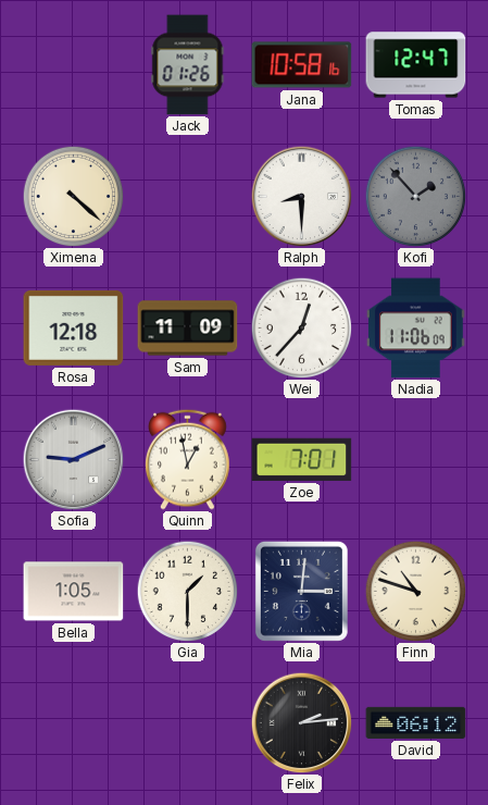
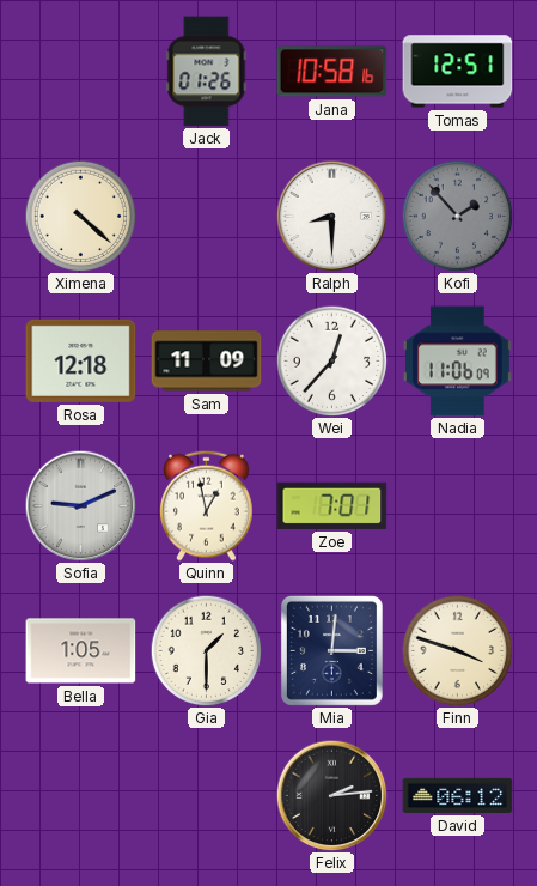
Tomas: 12:47 -> 12:51
Finn: 10:48 -> 3:48
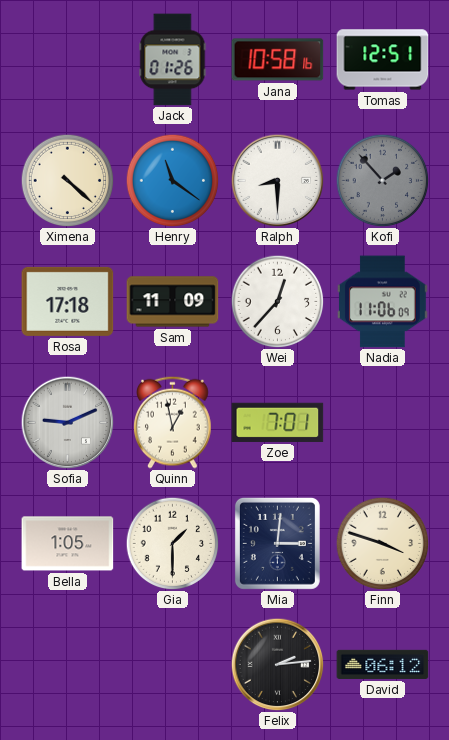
Henry: none -> 11:21
Rosa: 12:18 -> 17:18
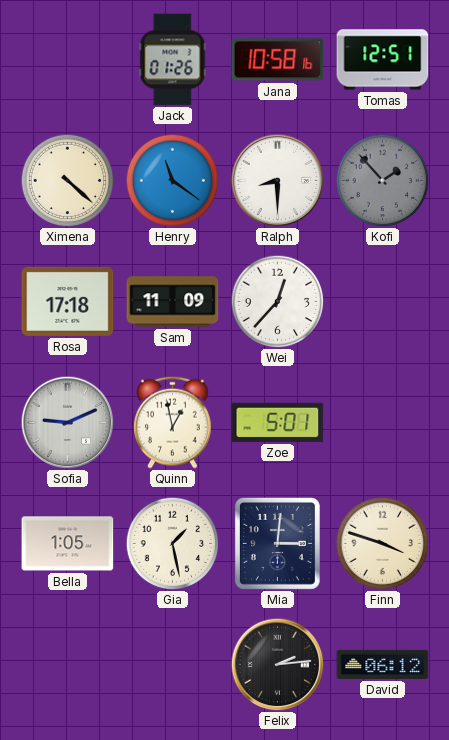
Nadia: 11:06 -> none
Zoe: 7:01 -> 5:01
Gia: 1:30 -> 1:28
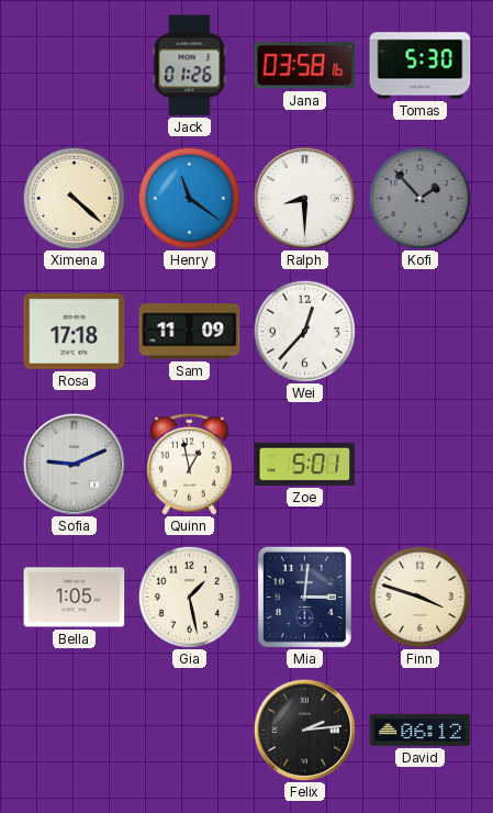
Jana: 10:58 -> 03:58
Tomas: 12:51 -> 5:30
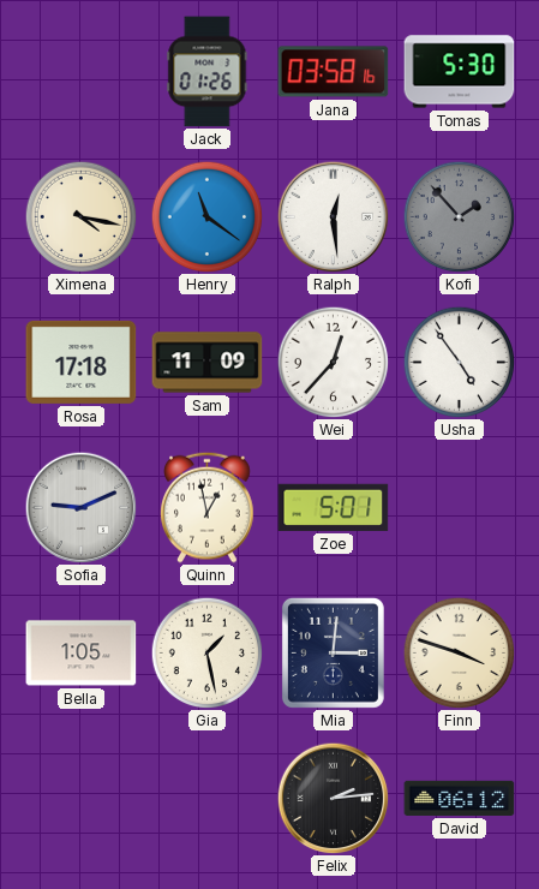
Ximena: 4:22 -> 4:17
Ralph: 8:30 -> 12:29
Usha: none -> 4:54
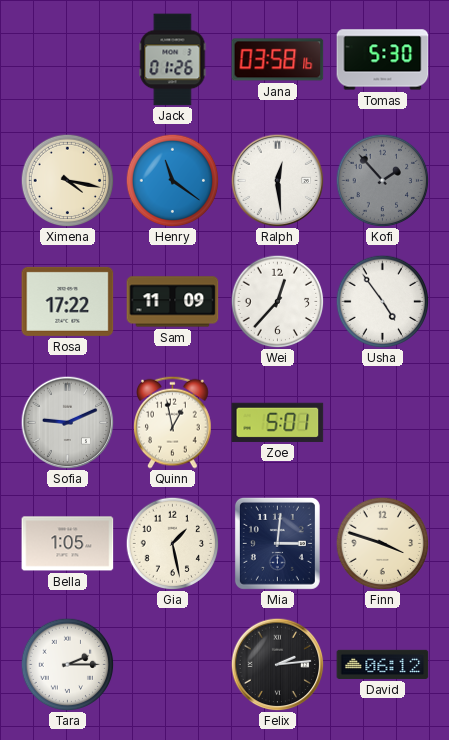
Rosa: 17:18 -> 17:22
Tara: none -> 2:15
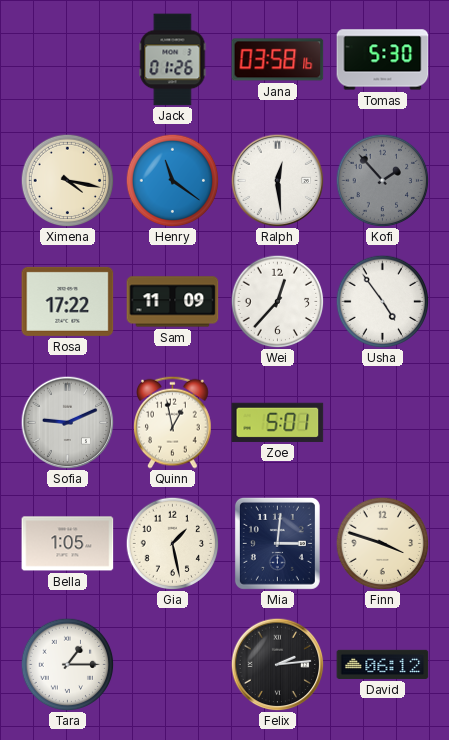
Tara: 2:15 -> 1:15
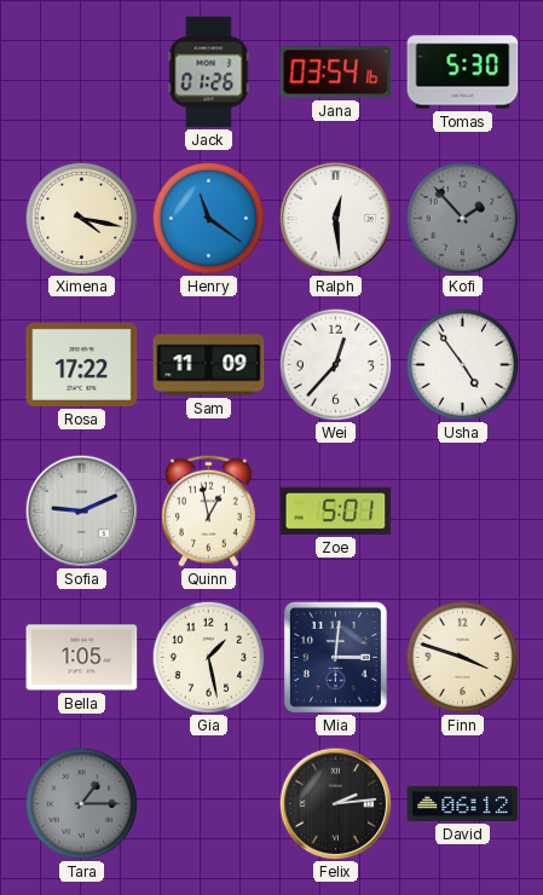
Jana: 03:58 -> 03:54
Tara dial: white -> grey
